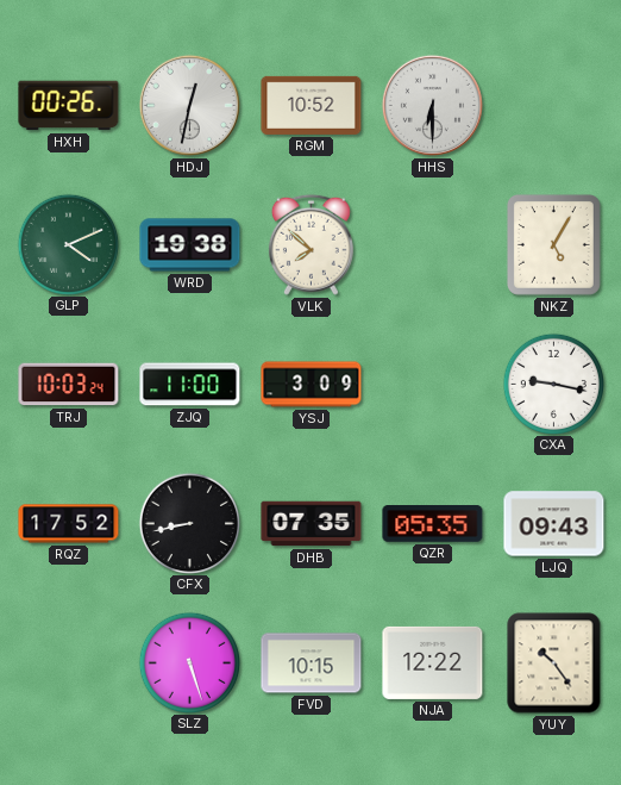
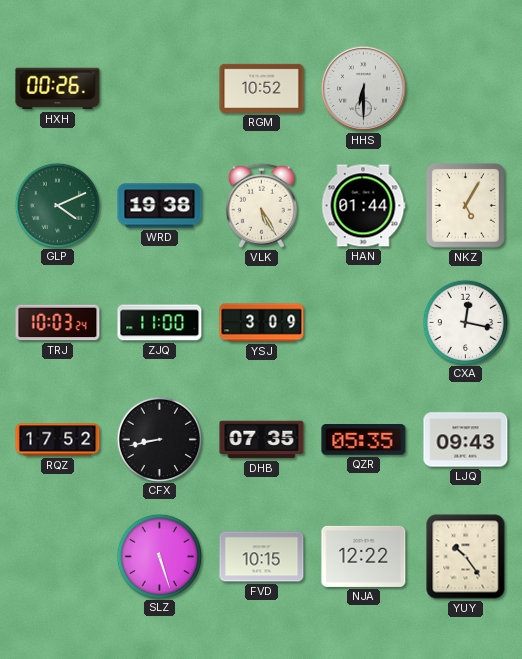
HDJ: 12:32 -> none
VLK: 7:52 -> 5:25
HAN: none -> 01:44
CXA: 9:17 -> 12:17
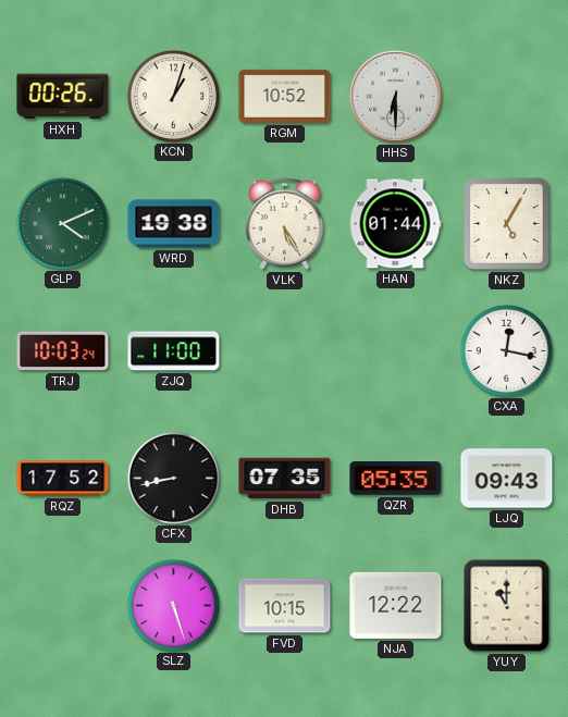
KCN: none -> 1:03
YSJ: 3:09 -> none
YUY: 10:24 -> 11:00
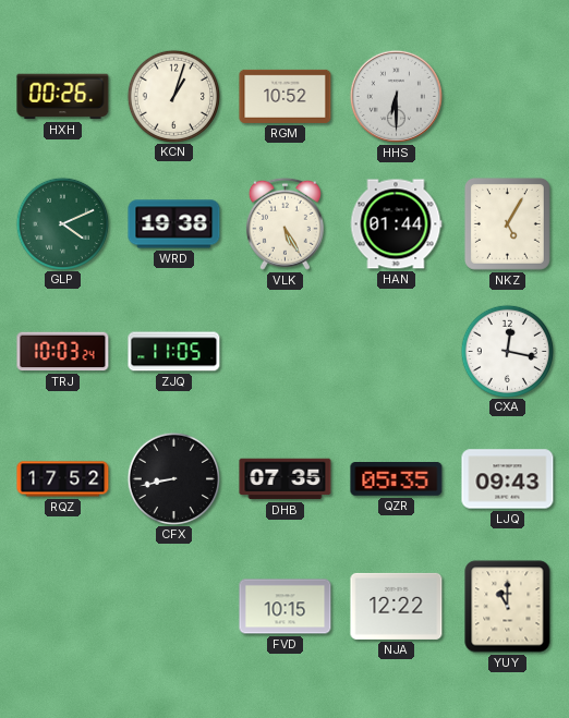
ZJQ: 11:00 -> 11:05
SLZ: 5:27 -> none
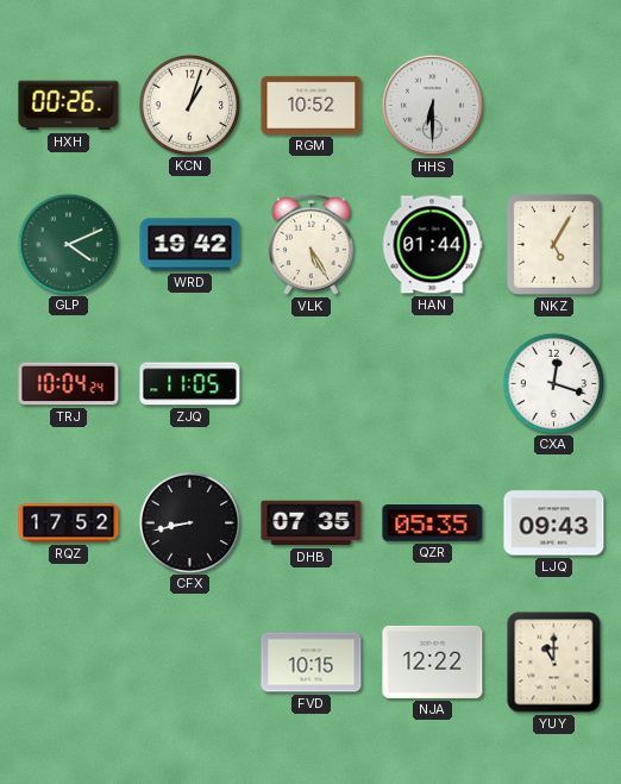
WRD: 19:38 -> 19:42
TRJ: 10:03 -> 10:04
CXA: 12:17 -> 12:18
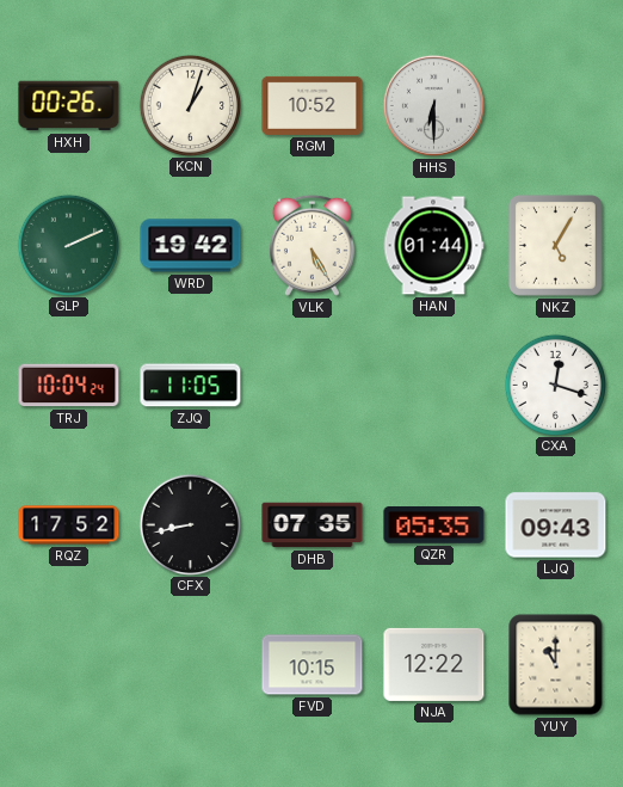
GLP: 4:11 -> 2:11
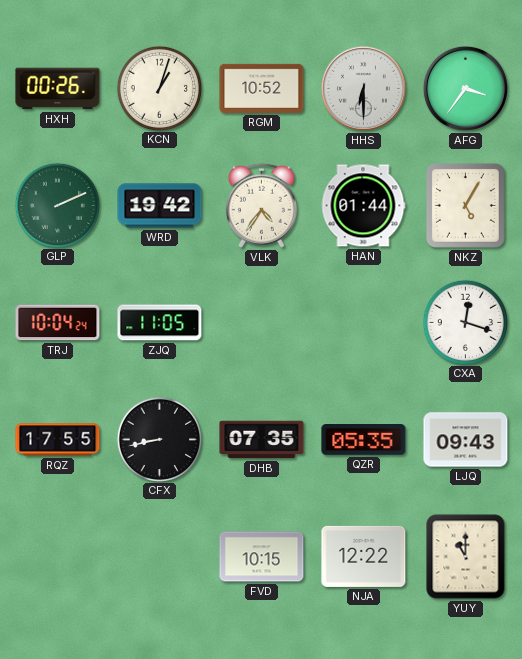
AFG: none -> 3:36
VLK: 5:25 -> 4:36
RQZ: 17:52 -> 17:55
